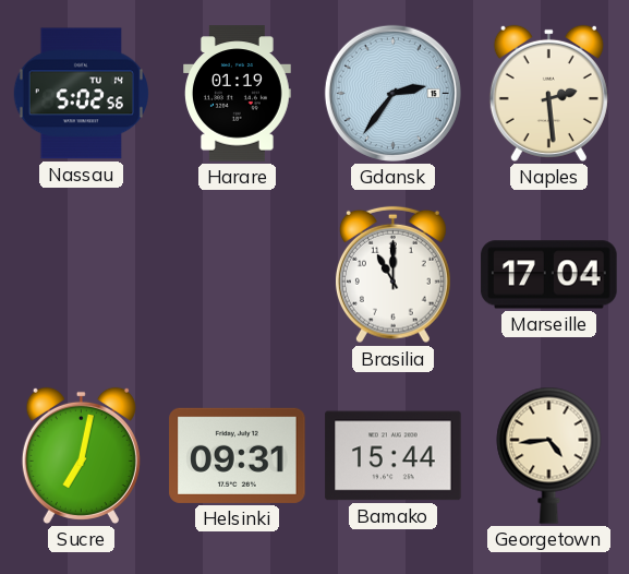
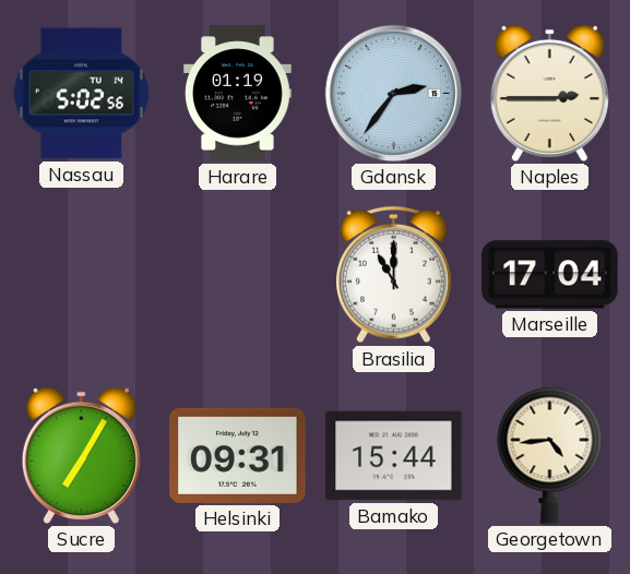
Naples: 2:29 -> 2:45
Sucre: 7:02 -> 7:05
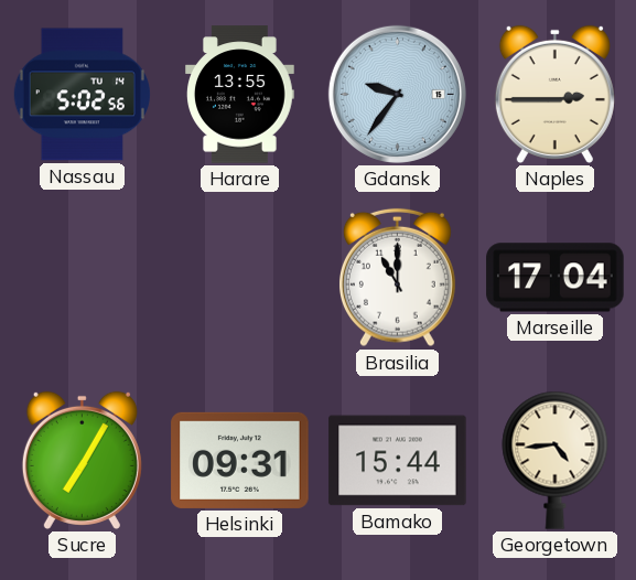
Harare: 01:19 -> 13:55
Gdansk: 2:36 -> 9:36
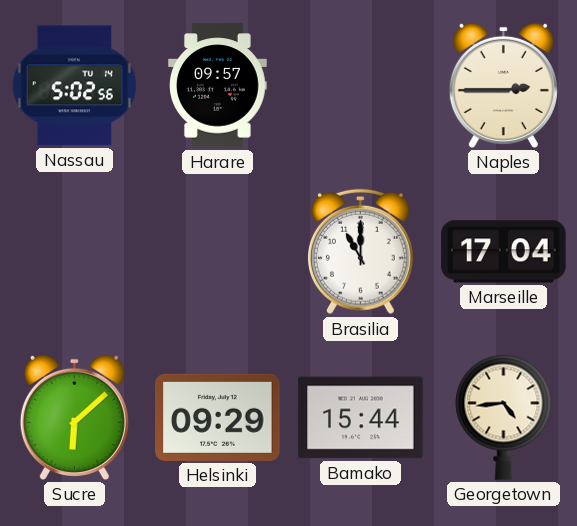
Harare: 13:55 -> 09:57
Gdansk: 9:36 -> none
Sucre: 7:05 -> 6:08
Helsinki: 09:31 -> 09:29
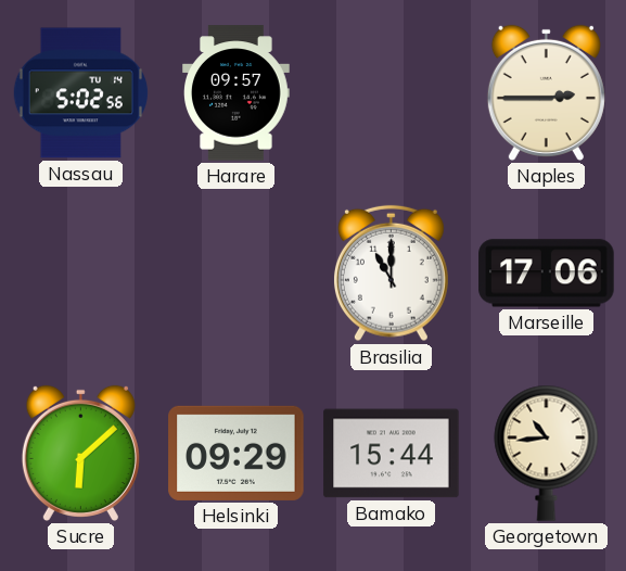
Marseille: 17:04 -> 17:06
Georgetown: 4:44 -> 10:44
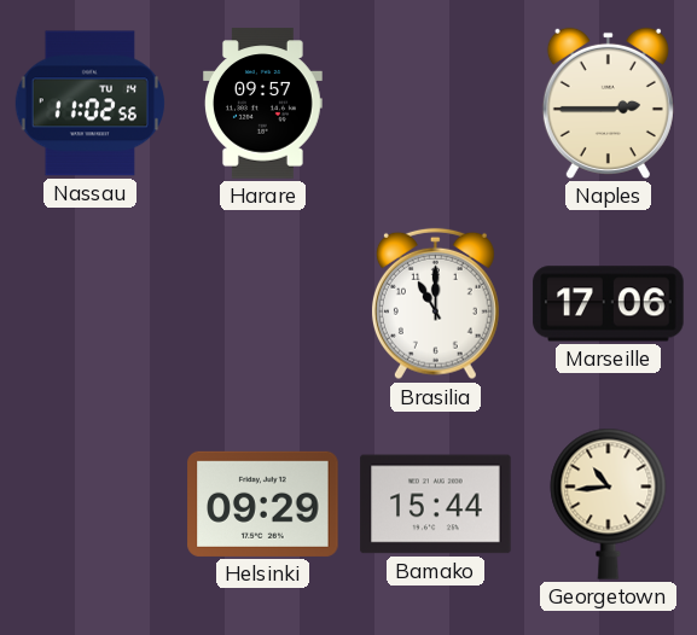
Nassau: 5:02 -> 11:02
Sucre: 6:08 -> none
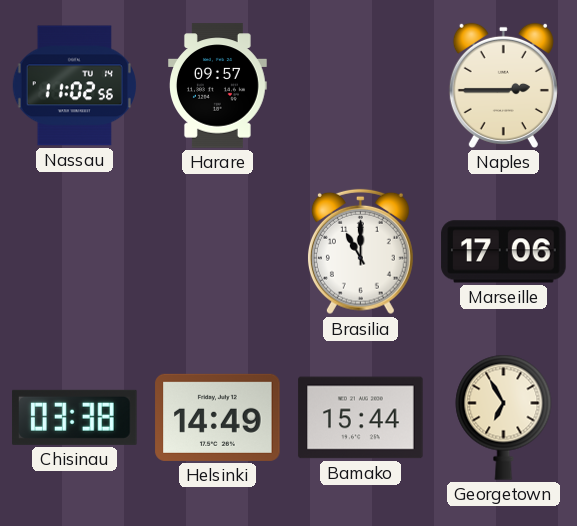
Chisinau: none -> 03:38
Helsinki: 09:29 -> 14:49
Georgetown: 10:44 -> 6:55
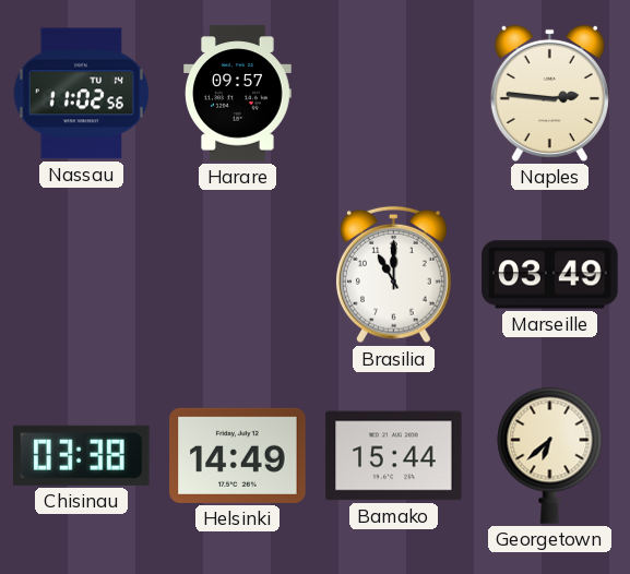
Naples: 2:45 -> 2:46
Marseille: 17:06 -> 03:49
Georgetown: 6:55 -> 6:38
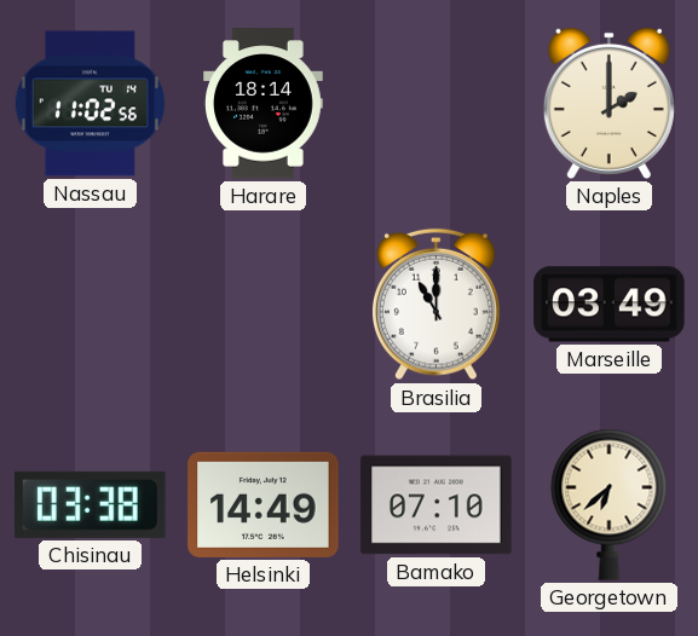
Harare: 09:57 -> 18:14
Naples: 2:46 -> 2:00
Bamako: 15:44 -> 07:10
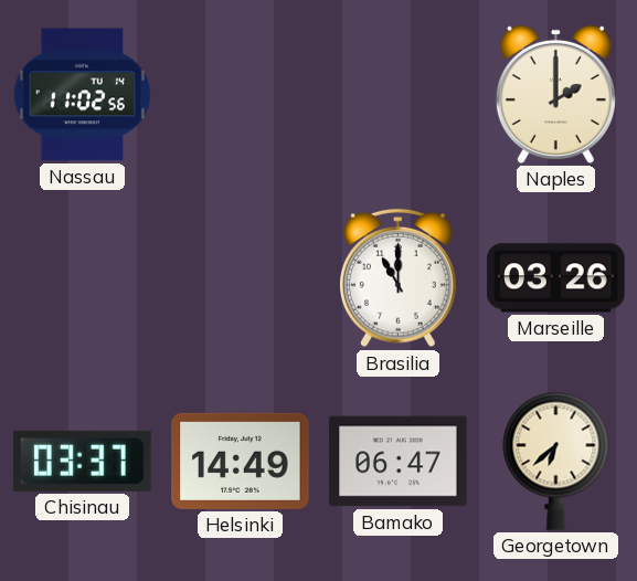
Harare: 18:14 -> none
Marseille: 03:49 -> 03:26
Chisinau: 03:38 -> 03:37
Bamako: 07:10 -> 06:47
